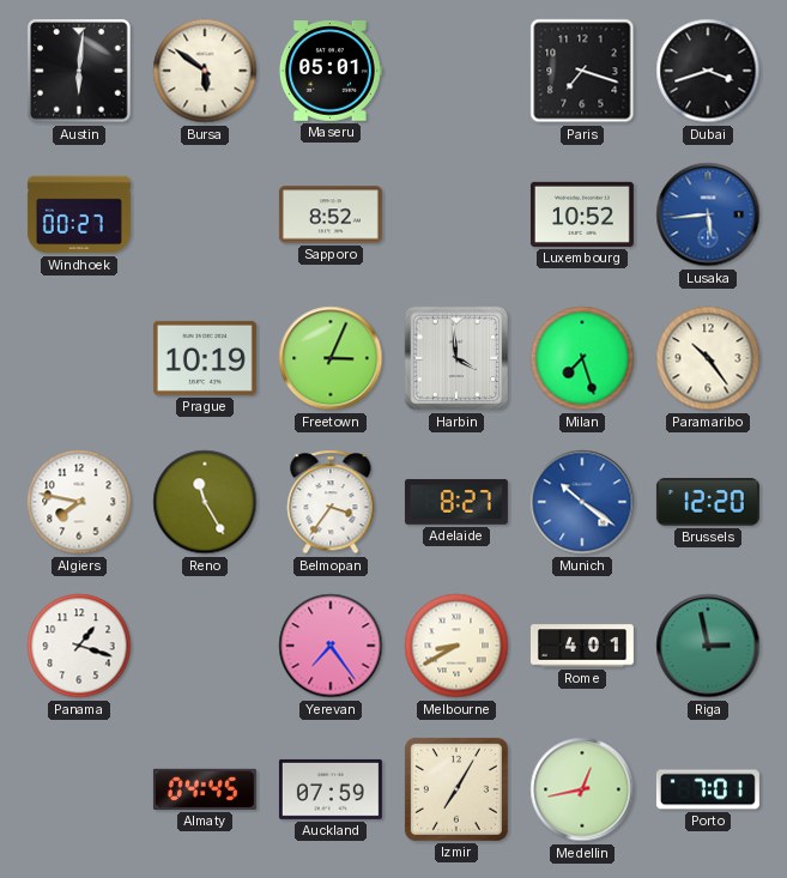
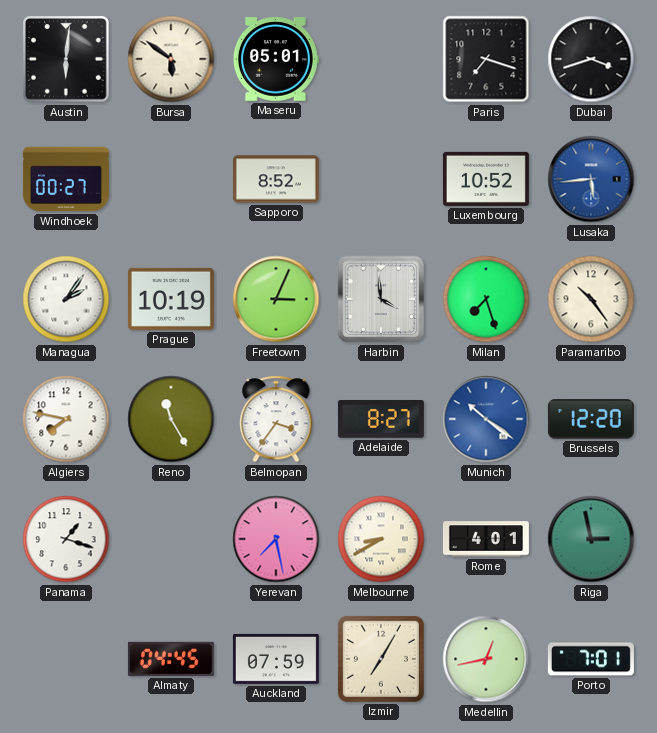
Managua: none -> 2:06
Yerevan: 7:24 -> 7:28
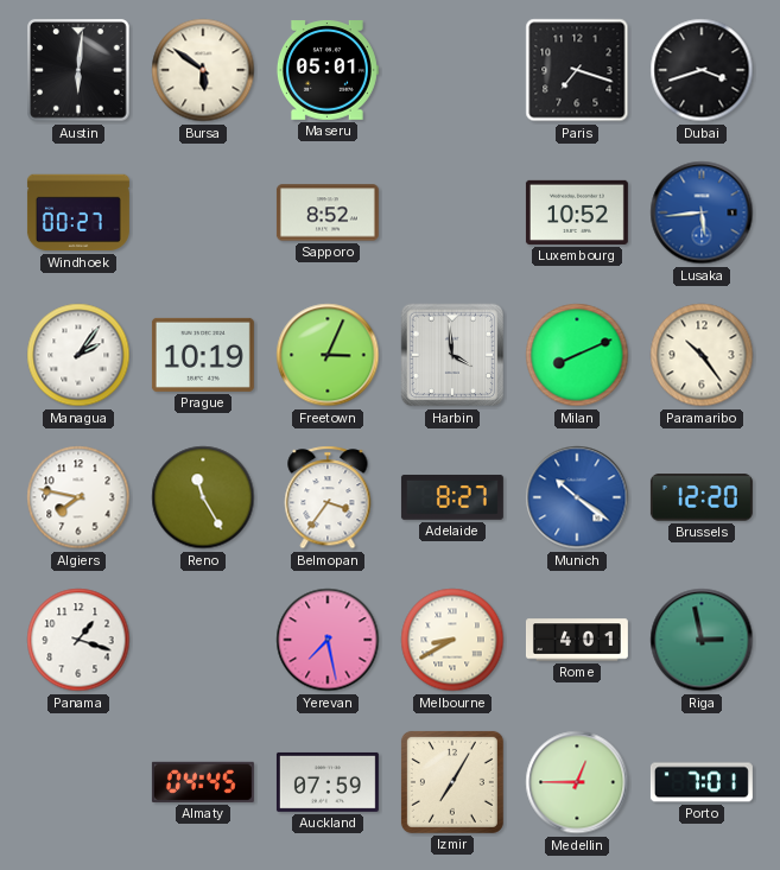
Milan: 7:27 -> 8:11
Medellin: 12:43 -> 12:45
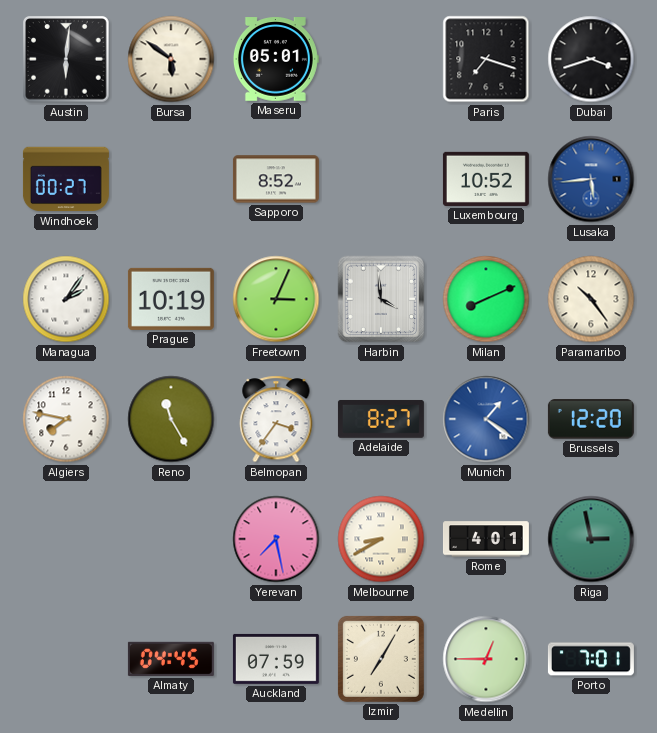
Munich: 10:21 -> 1:21
Panama: 1:18 -> none
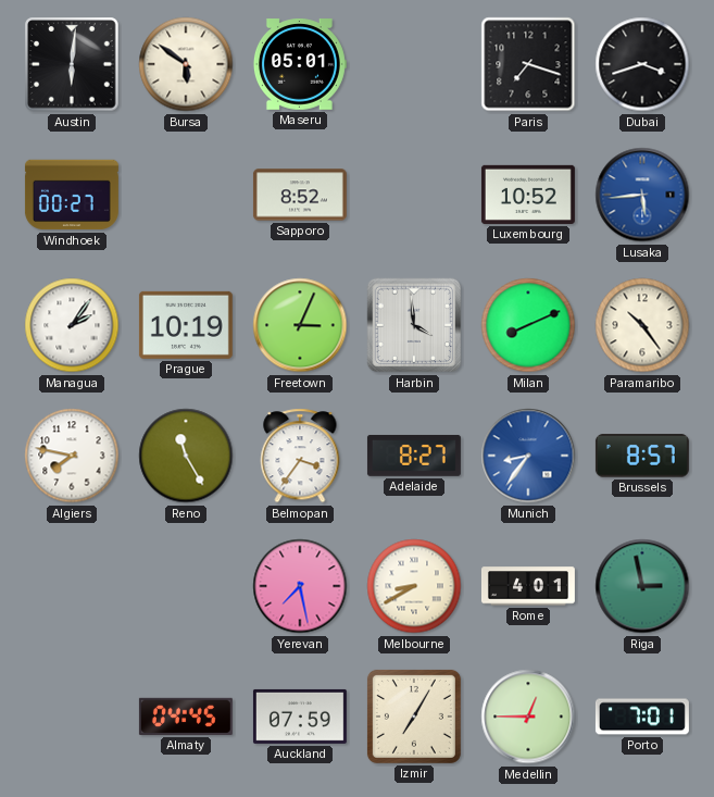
Munich: 1:21 -> 8:36
Brussels: 12:20 -> 8:57
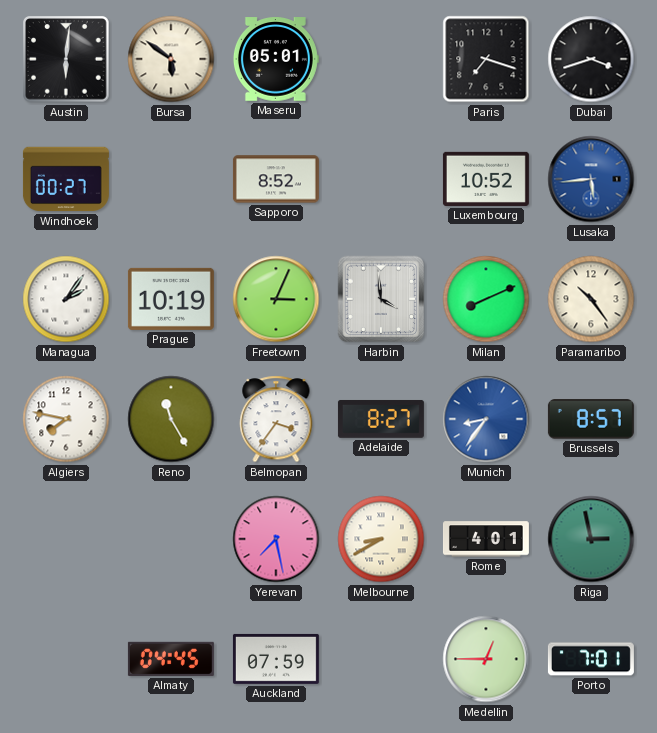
Izmir: 7:05 -> none
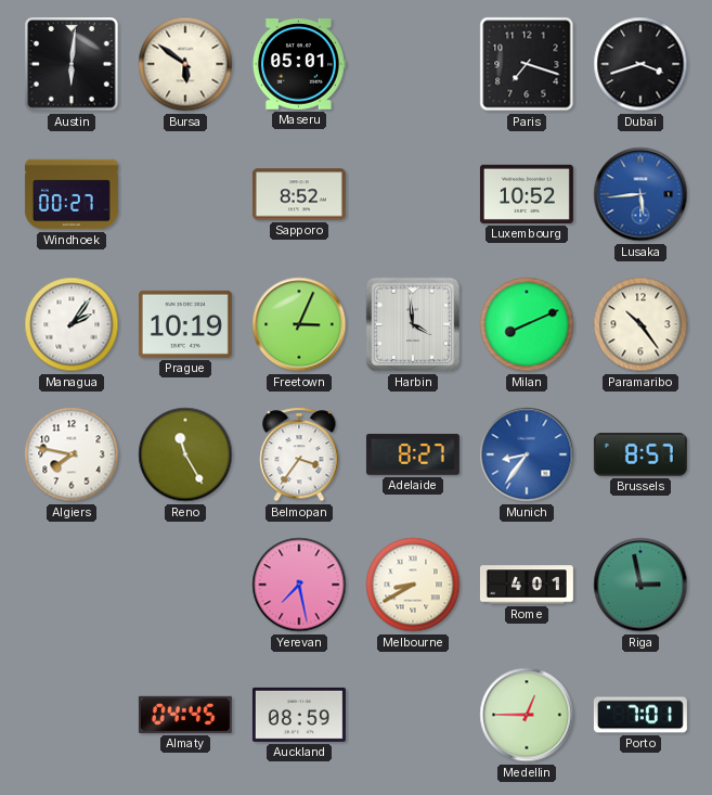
Auckland: 07:59 -> 08:59
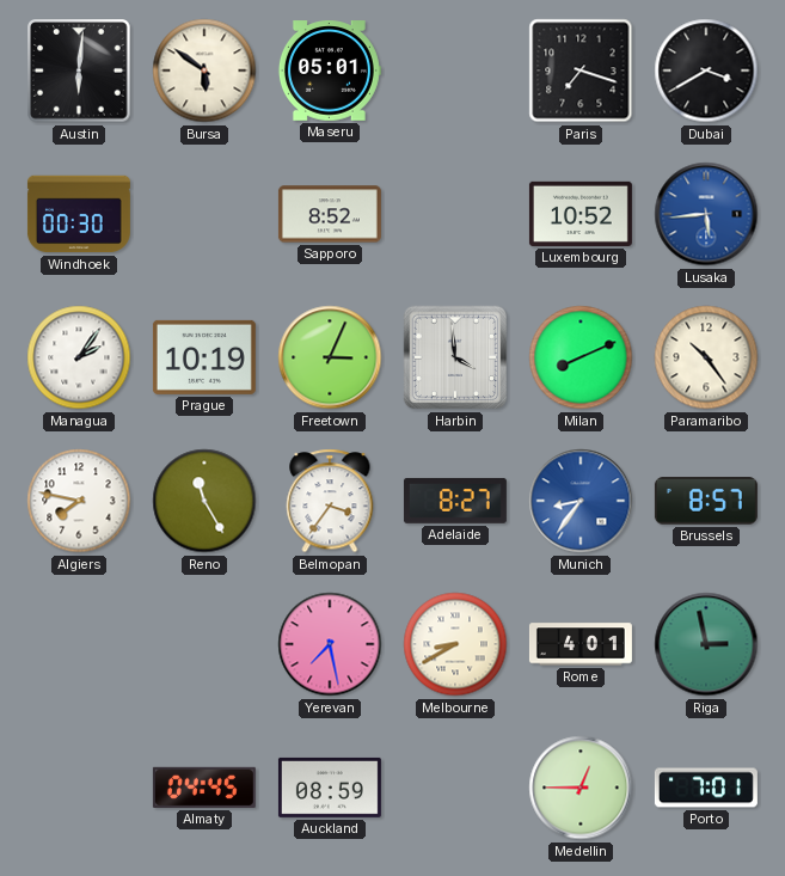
Dubai: 3:42 -> 3:40
Windhoek: 00:27 -> 00:30
